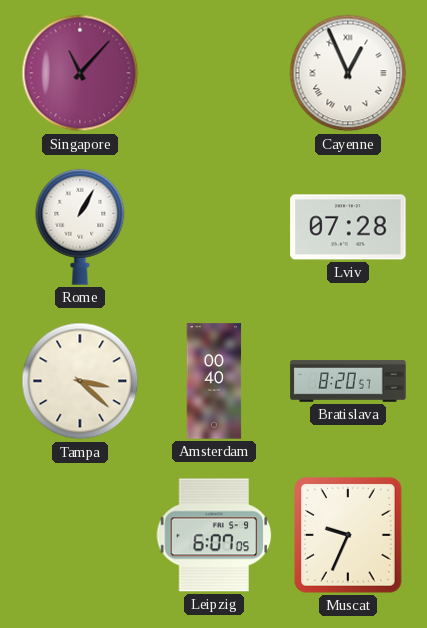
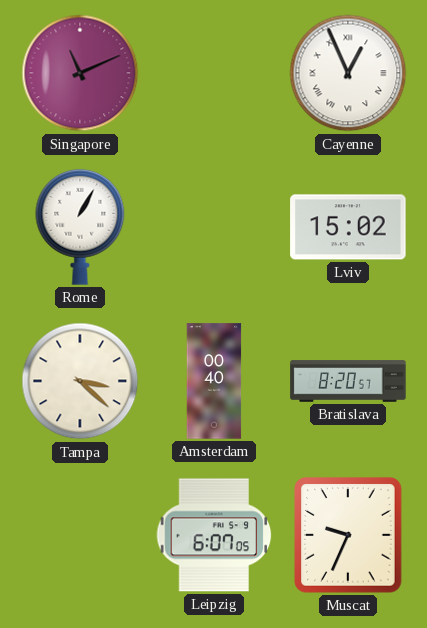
Singapore: 11:07 -> 11:11
Lviv: 07:28 -> 15:02
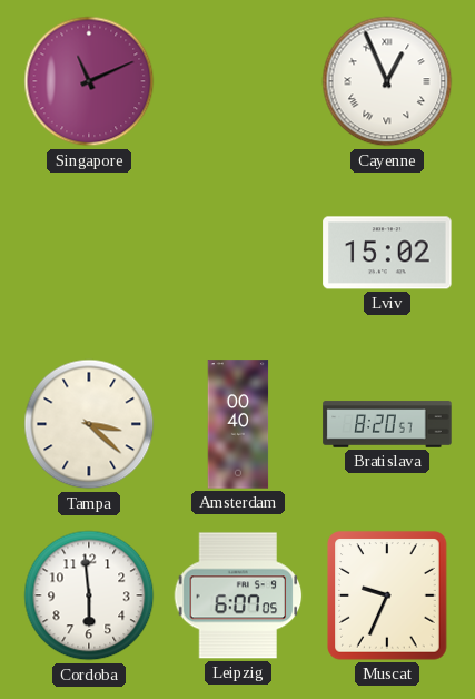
Rome: 1:05 -> none
Cordoba: none -> 5:59
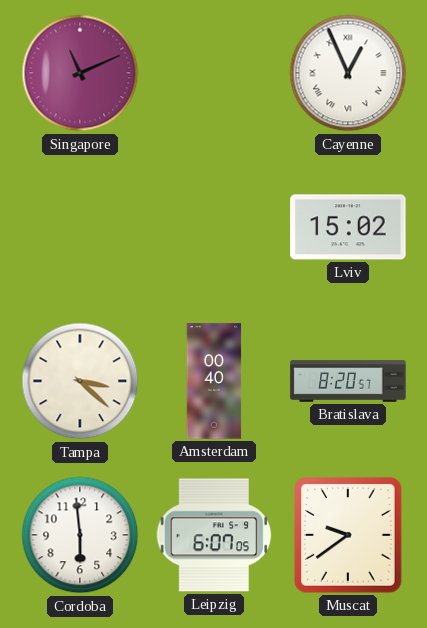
Muscat: 9:34 -> 9:39
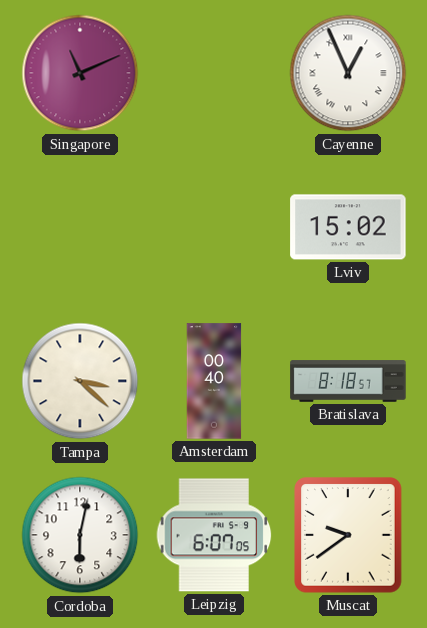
Bratislava: 8:20 -> 8:18
Cordoba: 5:59 -> 6:02
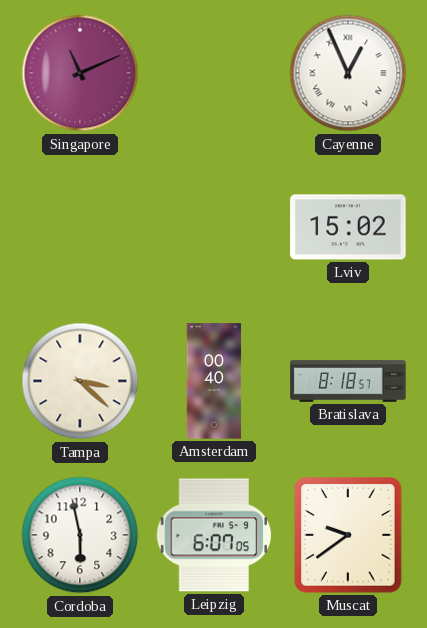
Cordoba: 6:02 -> 5:58
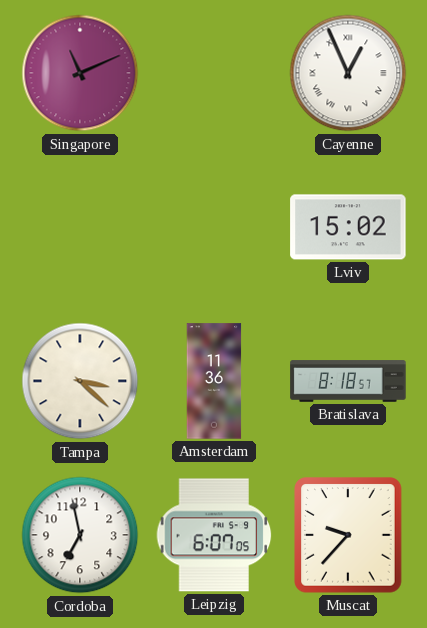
Amsterdam: 00:40 -> 11:36
Cordoba: 5:58 -> 6:58
Muscat: 9:39 -> 9:37
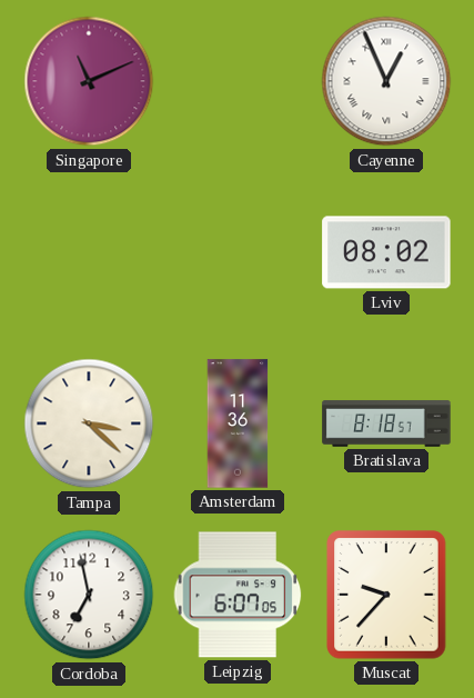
Lviv: 15:02 -> 08:02
